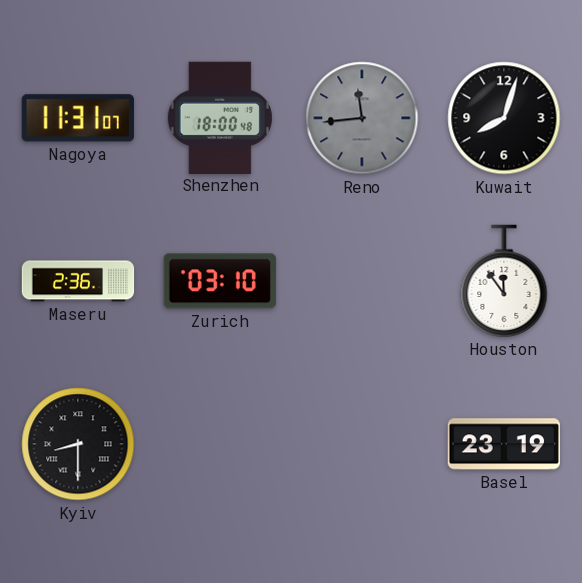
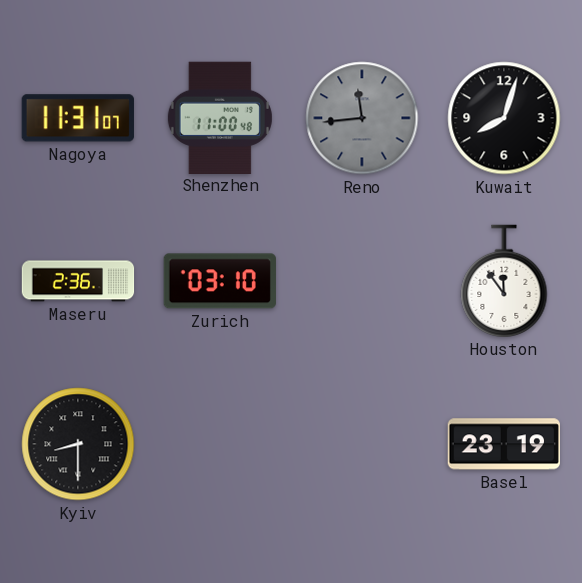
Shenzhen: 18:00 -> 11:00
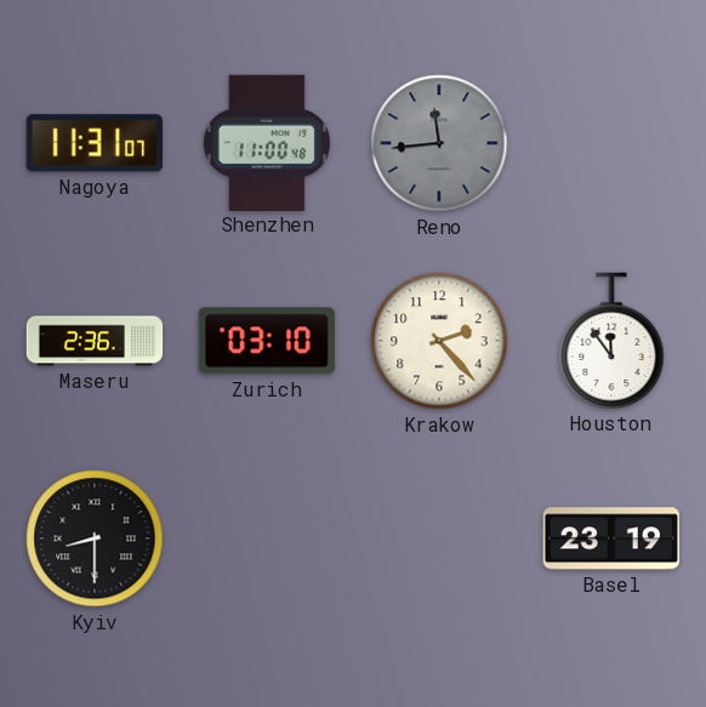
Kuwait: 8:03 -> none
Krakow: none -> 2:23
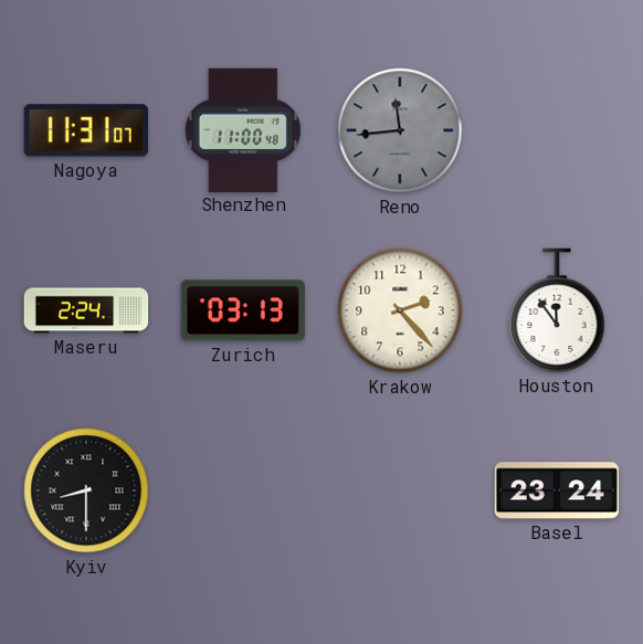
Maseru: 2:36 -> 2:24
Zurich: 03:10 -> 03:13
Basel: 23:19 -> 23:24
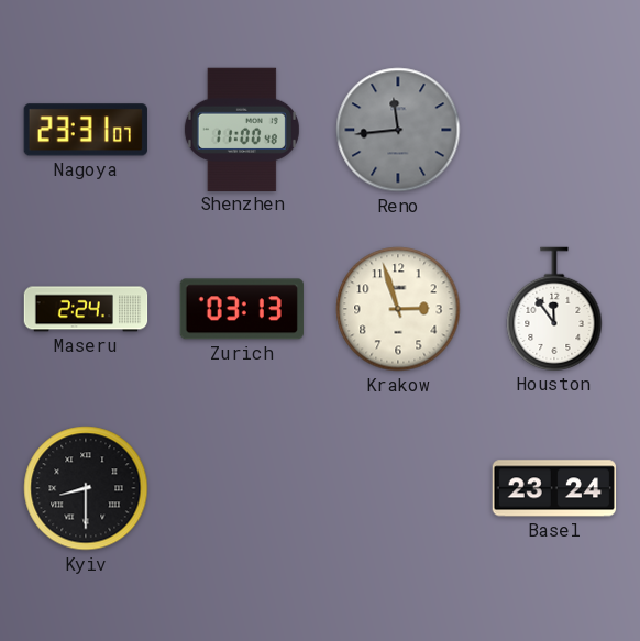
Nagoya: 11:31 -> 23:31
Krakow: 2:23 -> 2:57
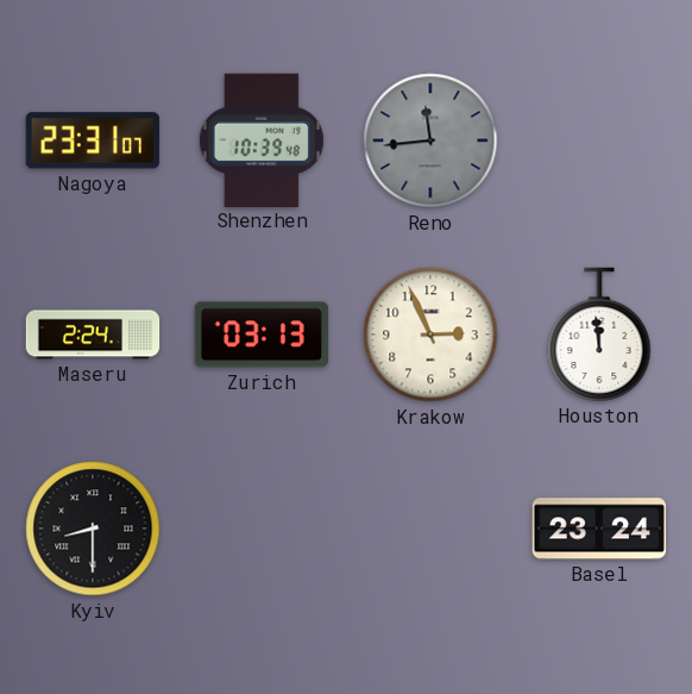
Shenzhen: 11:00 -> 10:39
Krakow: 2:57 -> 2:56
Houston: 11:54 -> 11:59
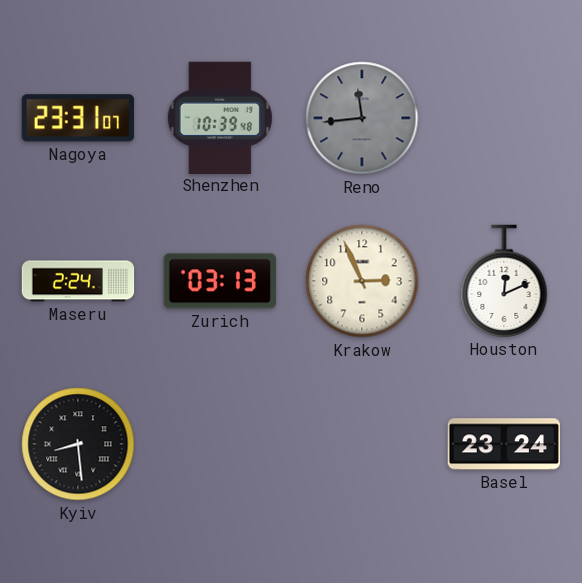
Houston: 11:59 -> 12:11
Kyiv: 8:30 -> 8:29
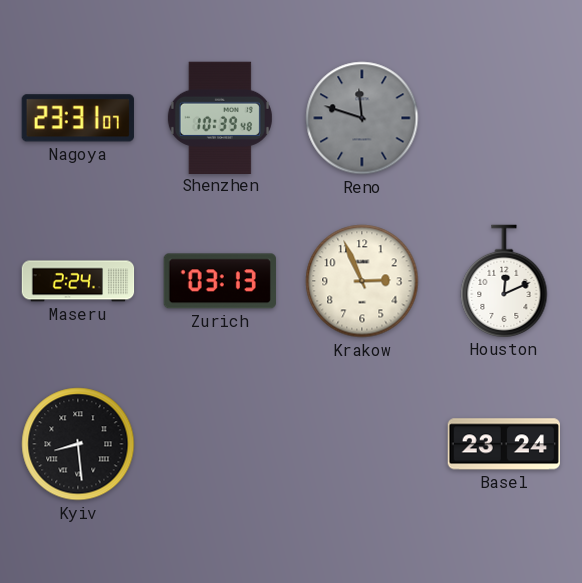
Reno: 11:44 -> 11:48
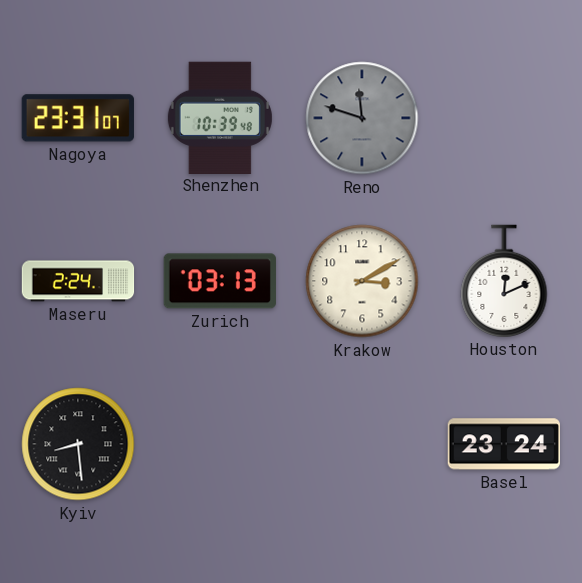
Krakow: 2:56 -> 3:10
